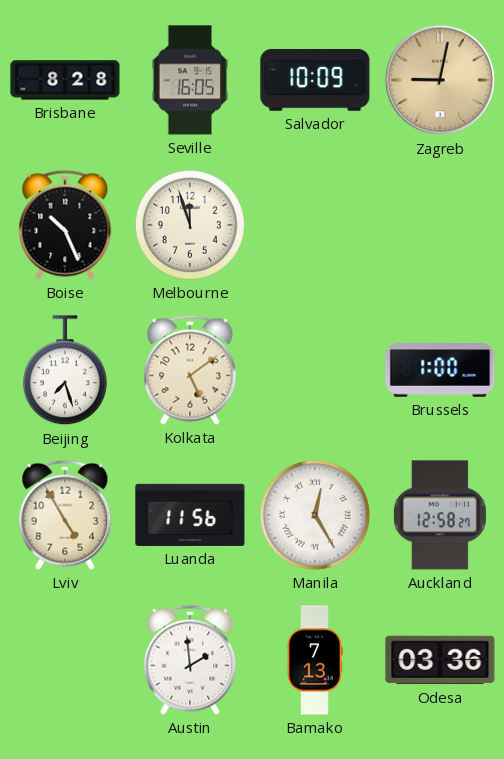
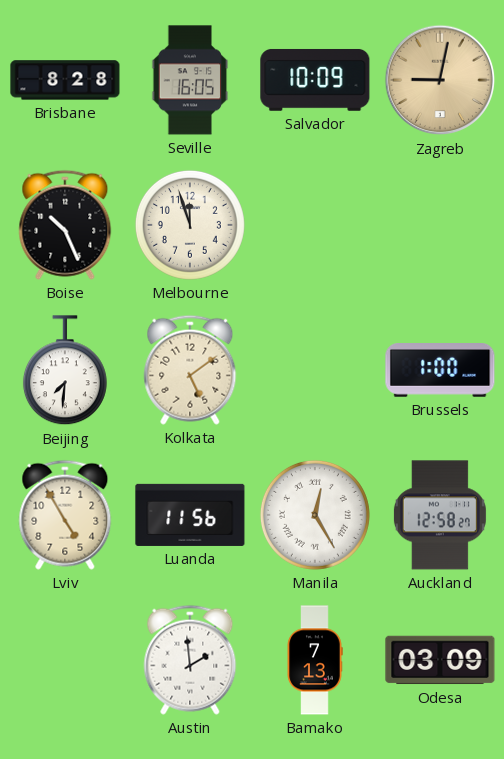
Beijing: 7:27 -> 7:31
Odesa: 03:36 -> 03:09
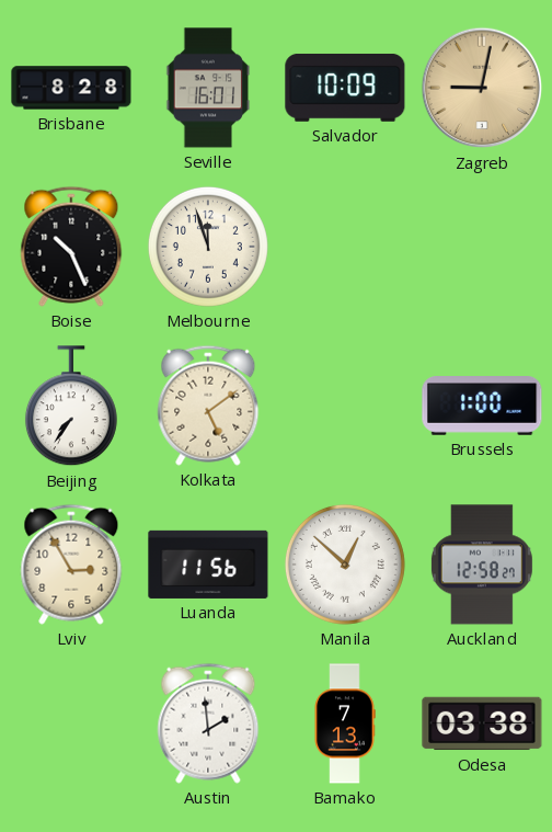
Seville: 16:05 -> 16:01
Beijing: 7:31 -> 7:36
Lviv: 4:55 -> 2:55
Manila: 12:25 -> 12:52
Odesa: 03:09 -> 03:38
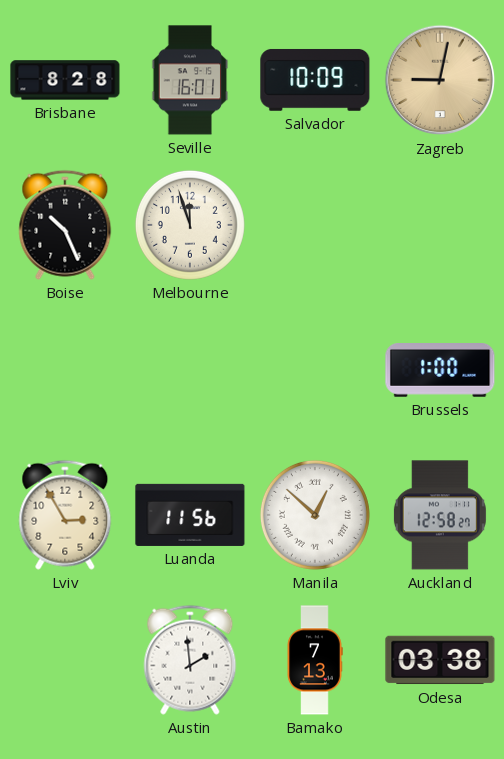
Beijing: 7:36 -> none
Kolkata: 5:09 -> none
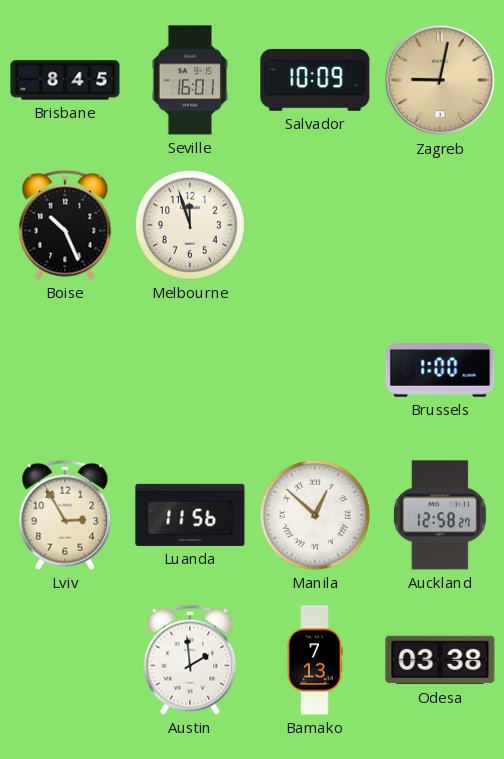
Brisbane: 8:28 -> 8:45
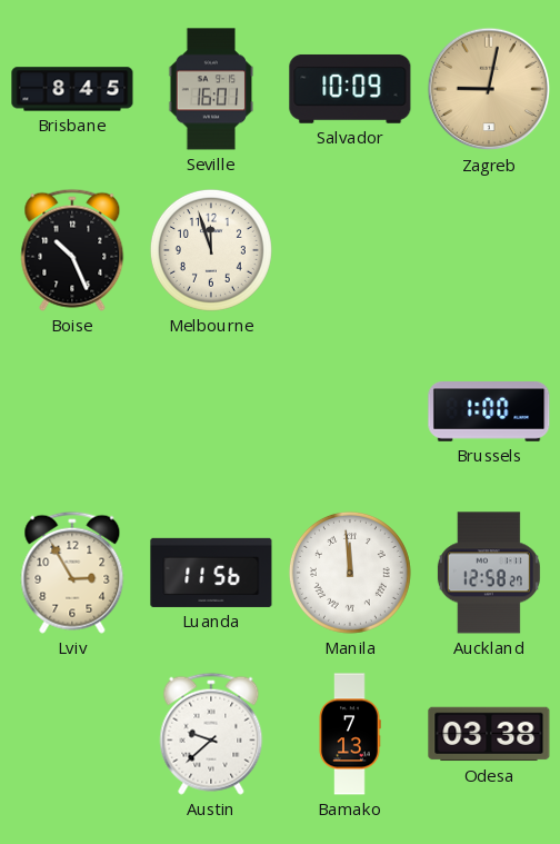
Manila: 12:52 -> 11:59
Austin: 1:59 -> 9:38
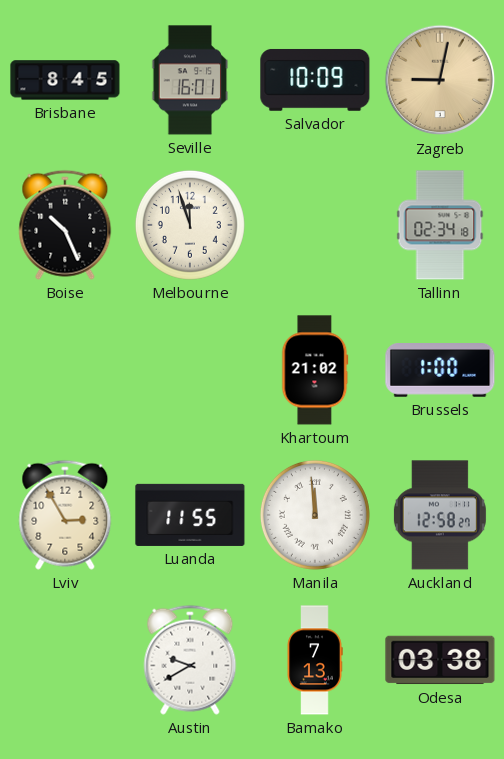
Tallinn: none -> 02:34
Khartoum: none -> 21:02
Luanda: 11:56 -> 11:55
Austin: 9:38 -> 9:40
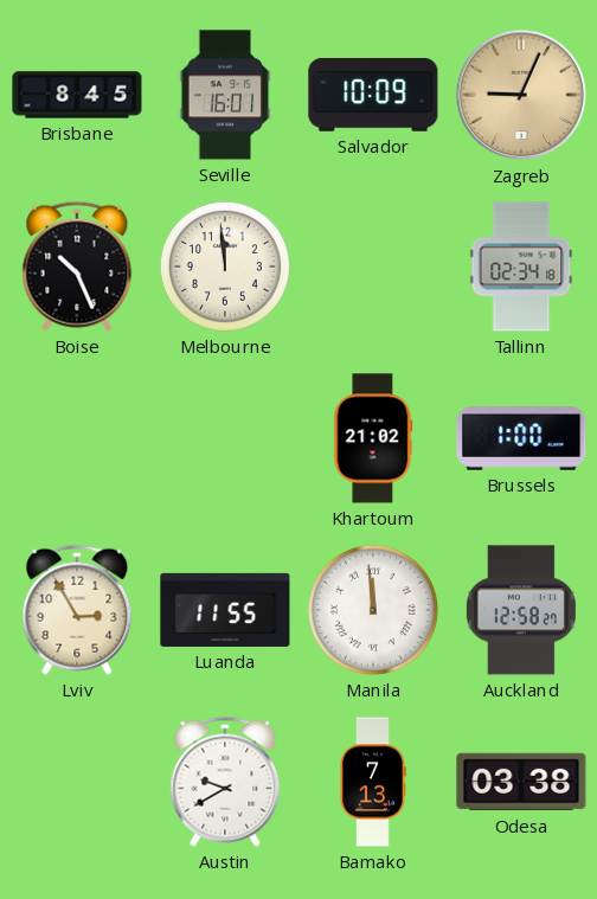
Zagreb: 9:02 -> 9:04
Melbourne: 11:57 -> 11:59
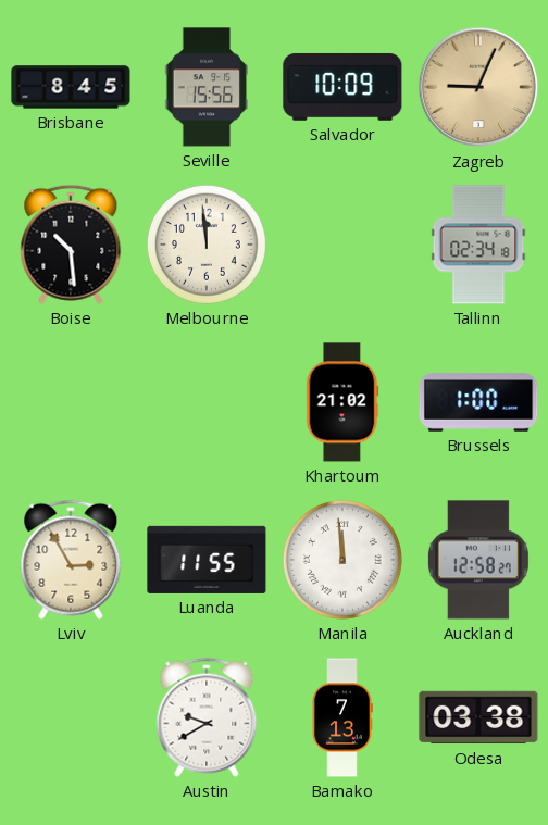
Seville: 16:01 -> 15:56
Boise: 10:26 -> 10:29
